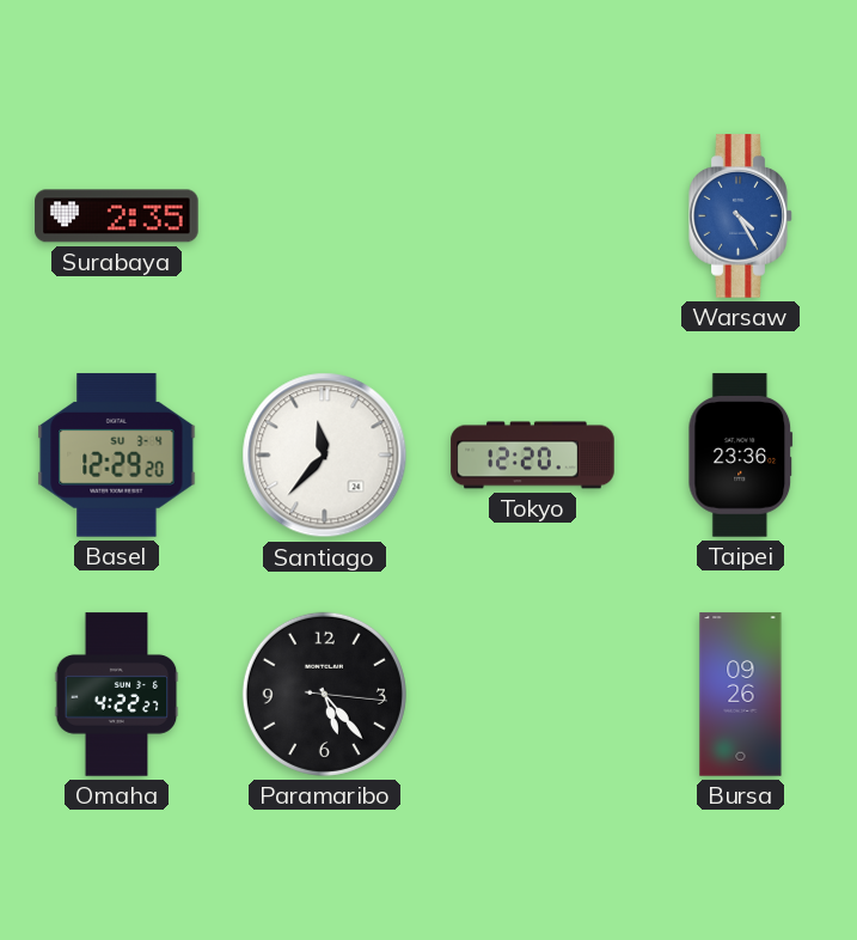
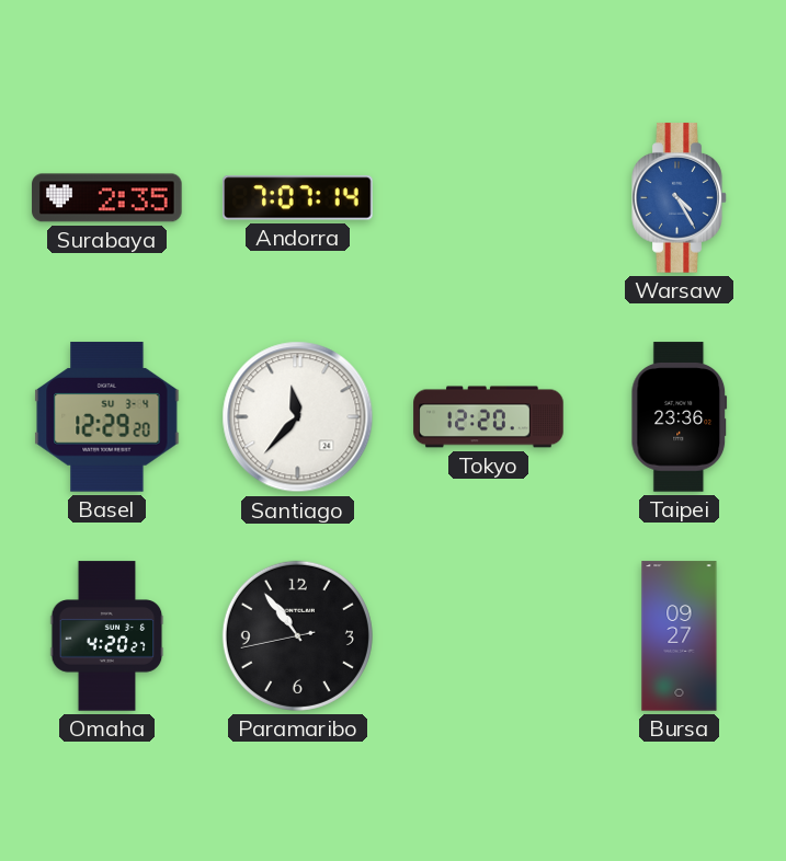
Andorra: none -> 7:07
Omaha: 4:22 -> 4:20
Paramaribo: 5:23 -> 10:53
Bursa: 09:26 -> 09:27
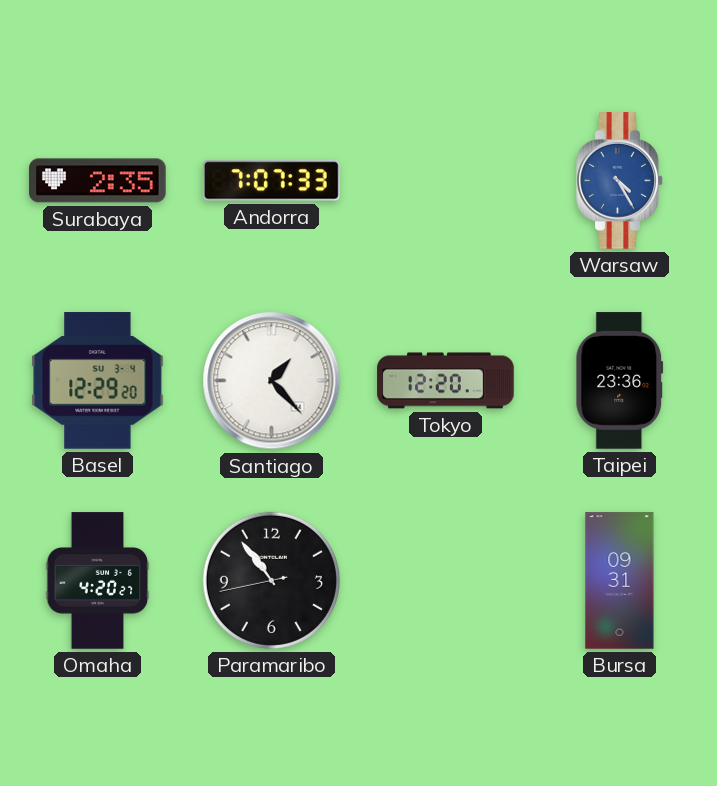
Andorra: 7:07:14 -> 7:07:33
Santiago: 11:37 -> 1:23
Bursa: 09:27 -> 09:31
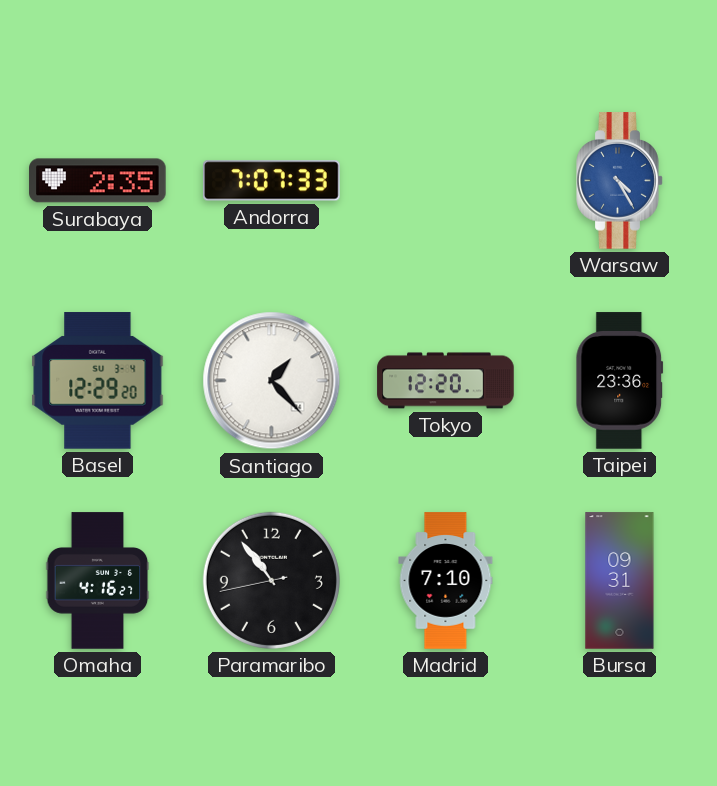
Omaha: 4:20 -> 4:16
Madrid: none -> 7:10
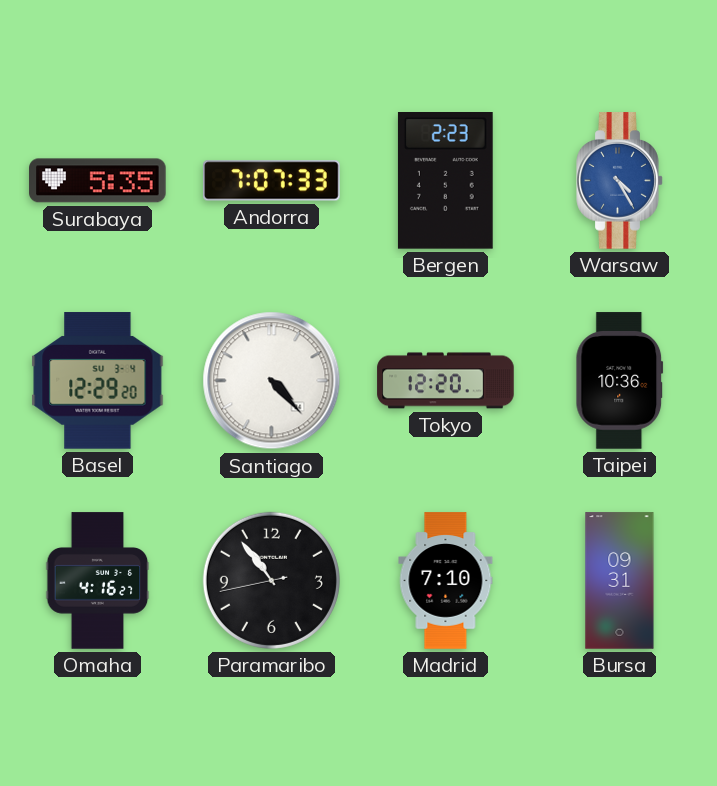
Surabaya: 2:35 -> 5:35
Bergen: none -> 2:23
Santiago: 1:23 -> 4:23
Taipei: 23:36 -> 10:36
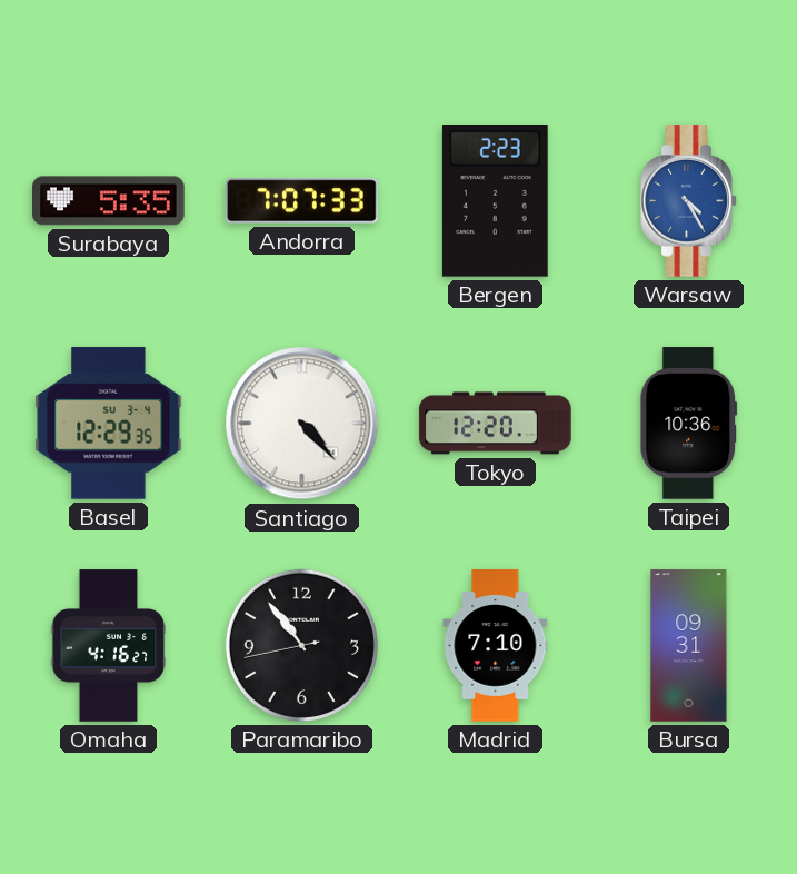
Basel: 12:29:20 -> 12:29:35
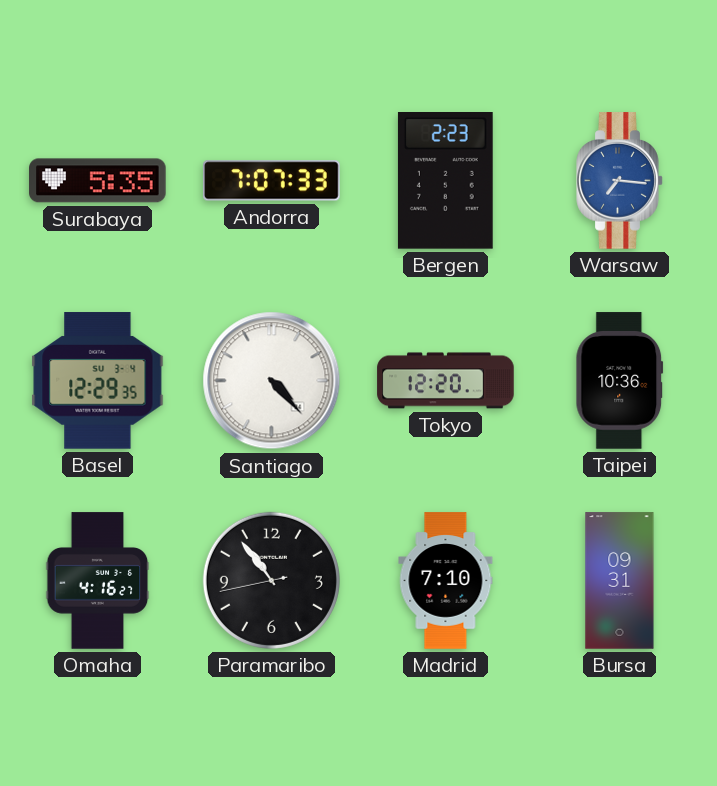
Warsaw: 4:25 -> 7:16
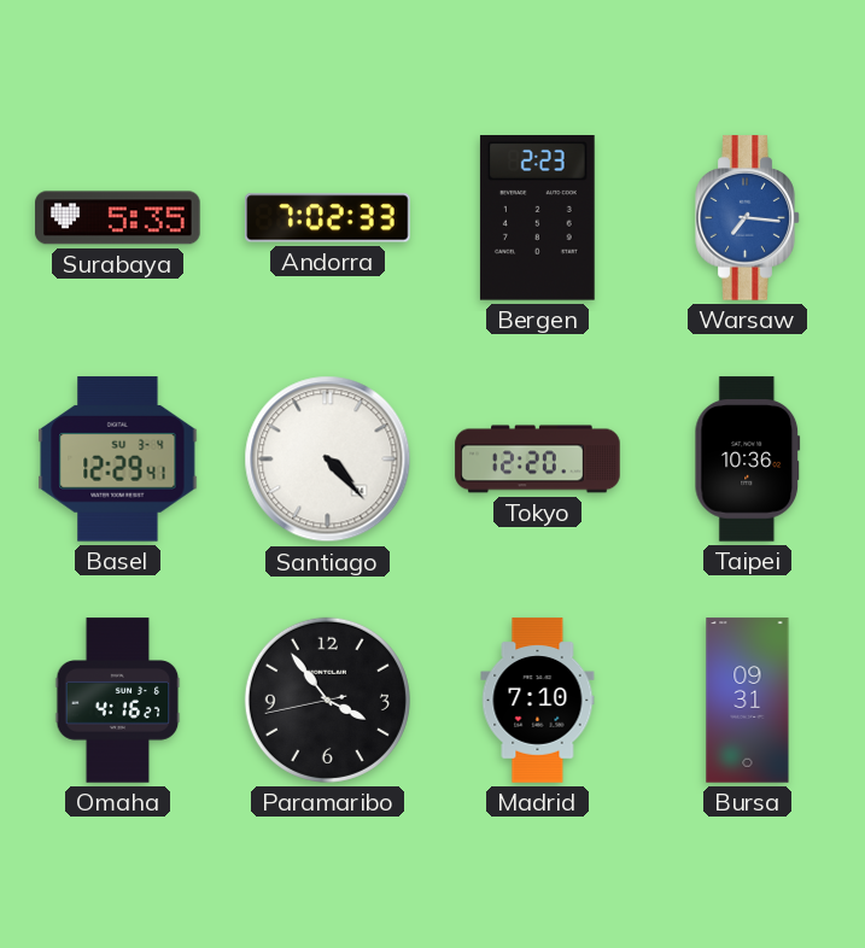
Andorra: 7:07 -> 7:02
Basel: 12:29:35 -> 12:29:41
Paramaribo: 10:53 -> 3:53
